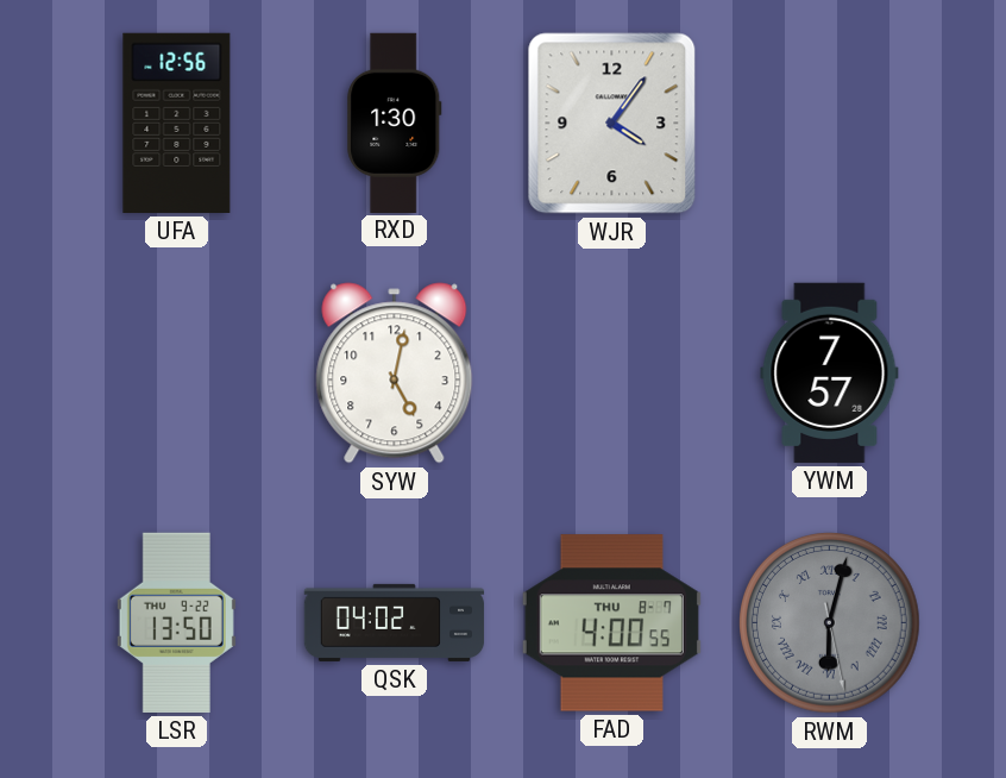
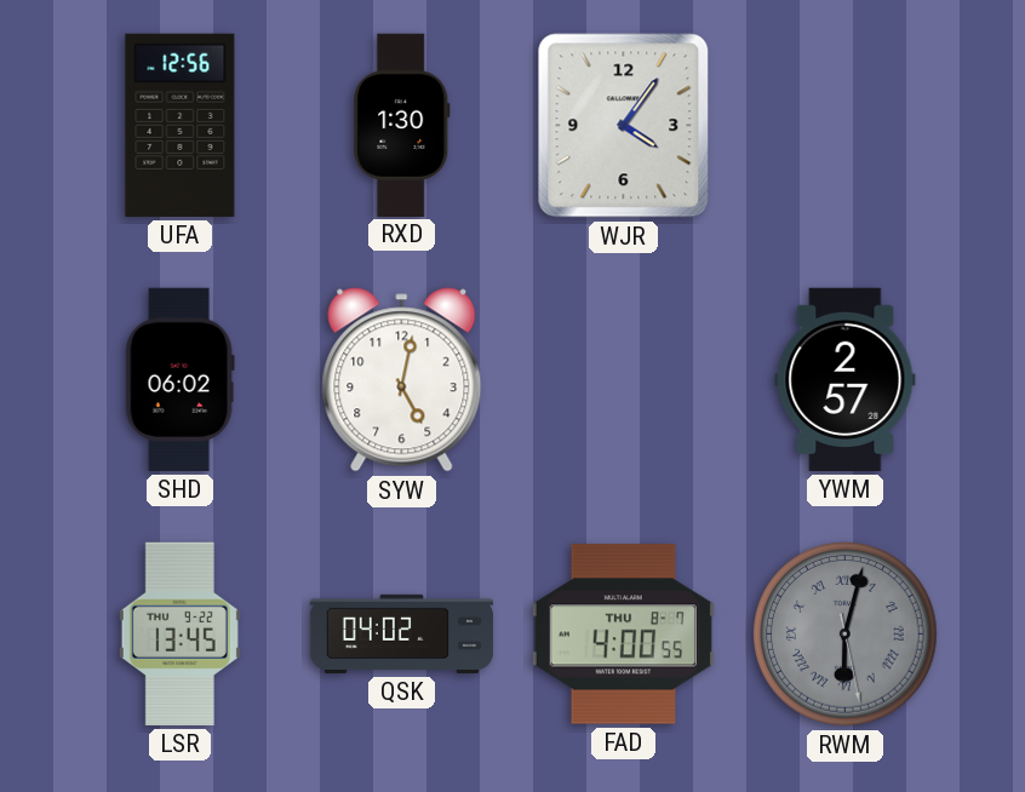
SHD: none -> 06:02
YWM: 7:57 -> 2:57
LSR: 13:50 -> 13:45
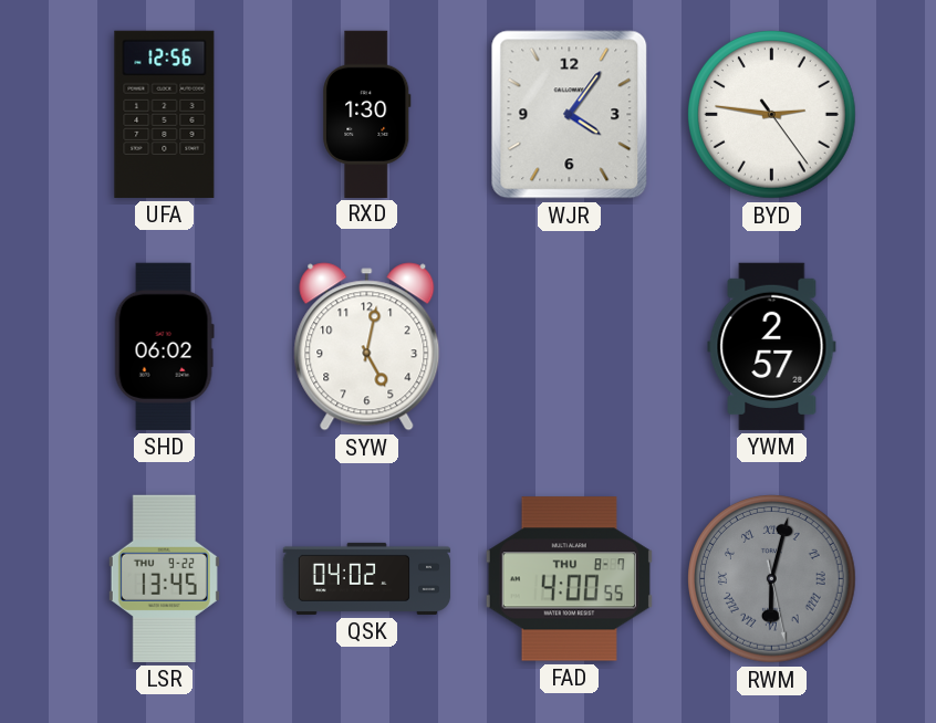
BYD: none -> 2:46
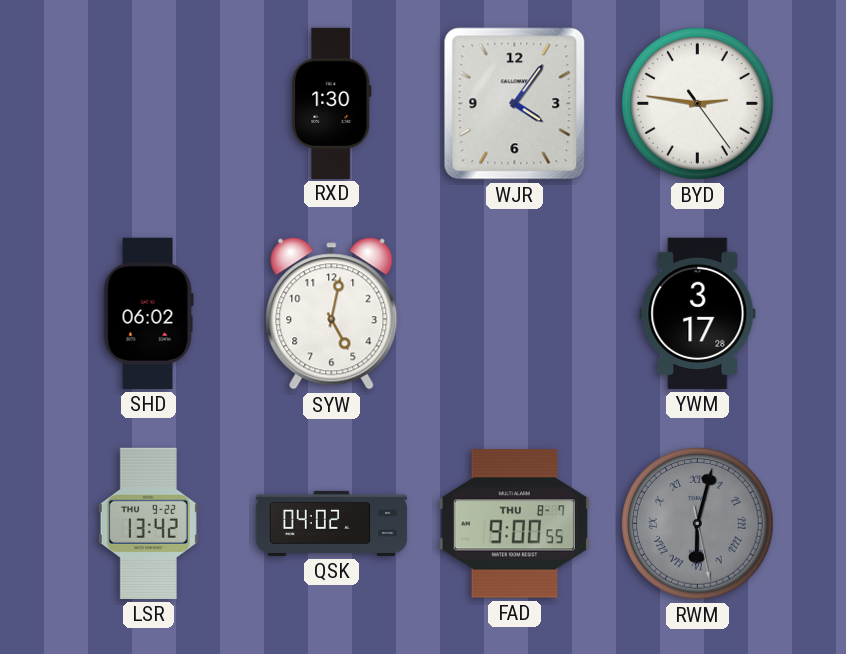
UFA: 12:56 -> none
YWM: 2:57 -> 3:17
LSR: 13:45 -> 13:42
FAD: 4:00 -> 9:00
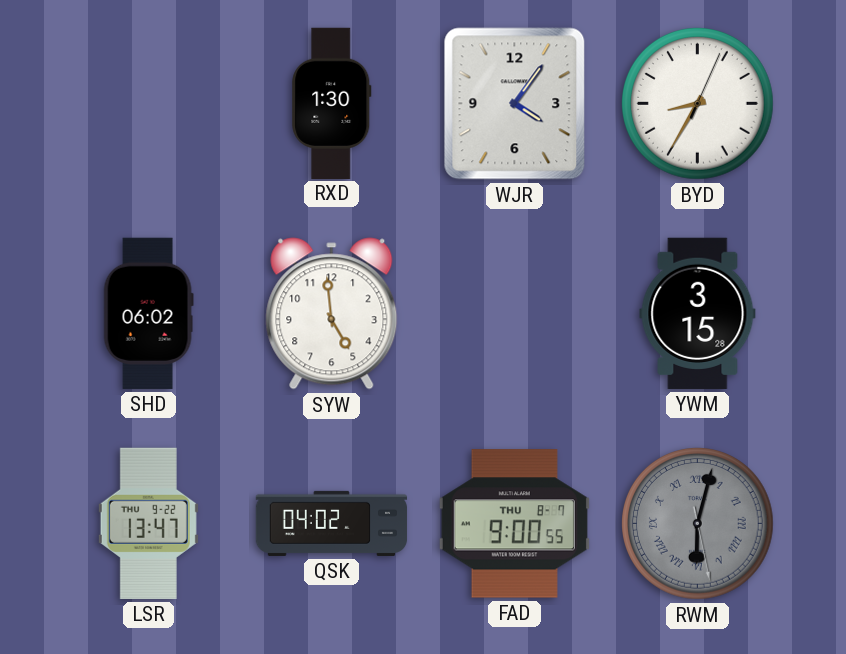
BYD: 2:46 -> 8:35
SYW: 5:02 -> 4:59
YWM: 3:17 -> 3:15
LSR: 13:42 -> 13:47
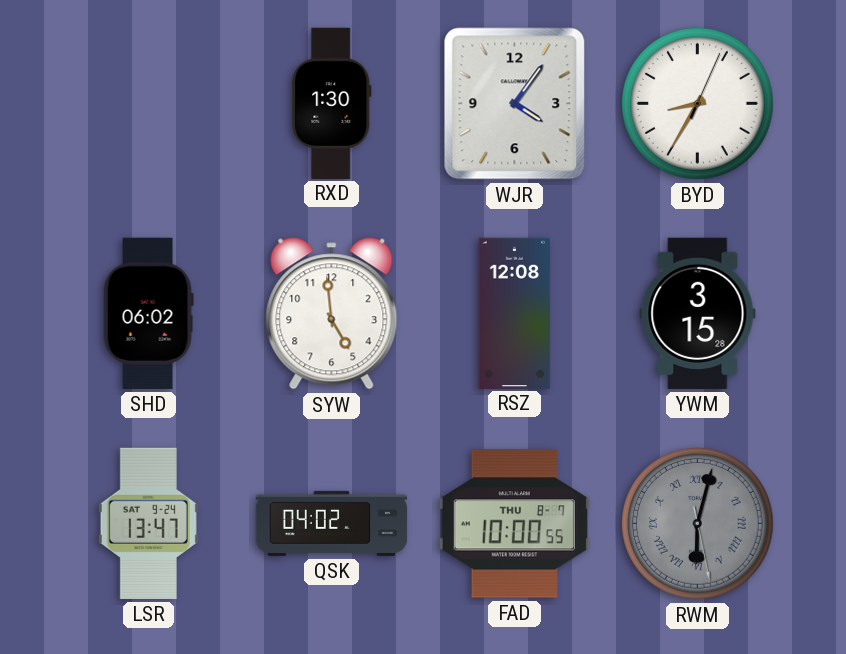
RSZ: none -> 12:08
LSR date: THU 9-22 -> SAT 9-24
FAD: 9:00 -> 10:00
